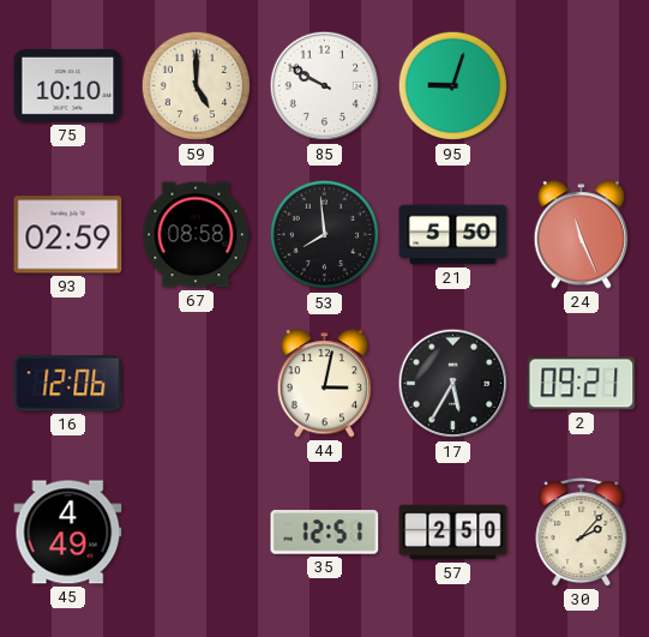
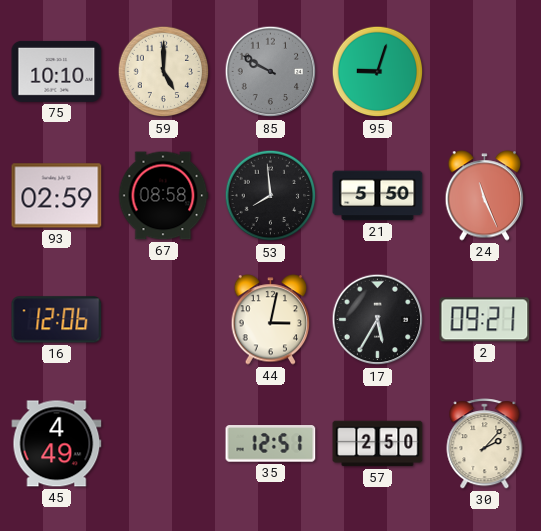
85 dial: white -> grey
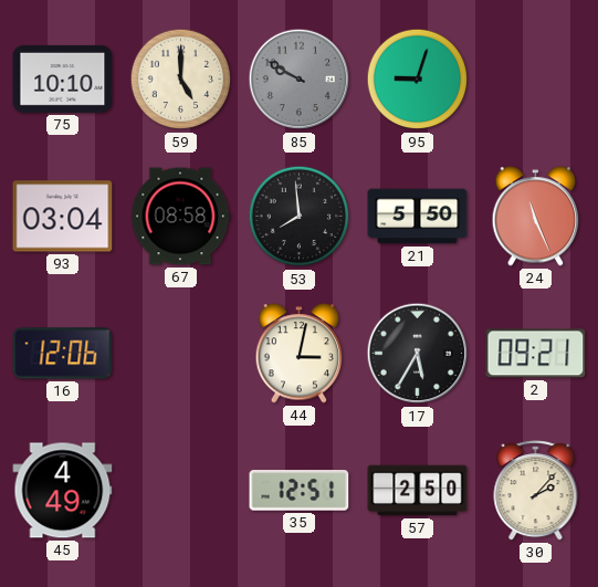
93: 02:59 -> 03:04
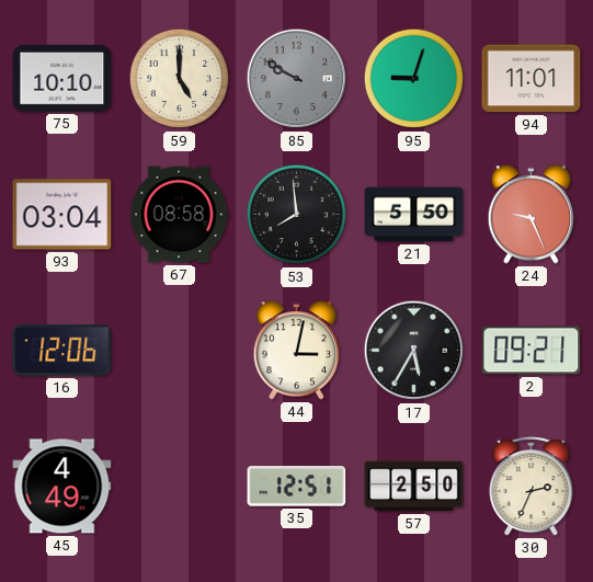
94: none -> 11:01
24: 11:26 -> 9:26
30: 2:07 -> 2:34
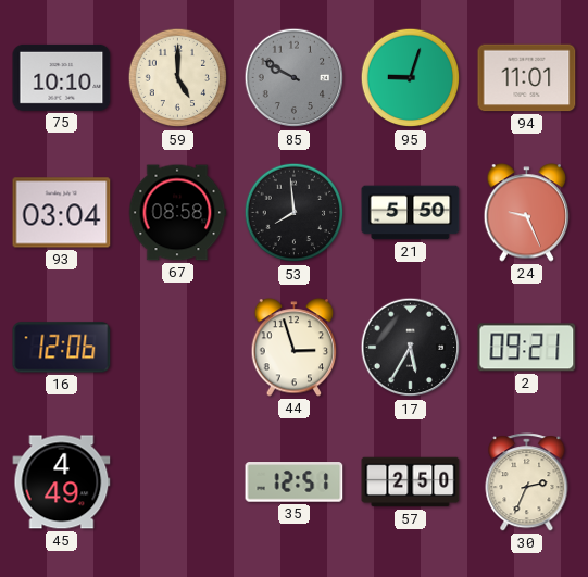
44: 3:02 -> 2:57
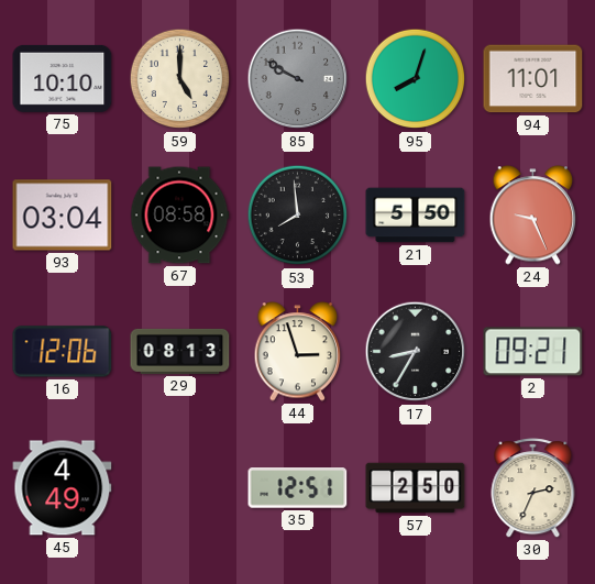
95: 9:03 -> 8:03
29: none -> 08:13
17: 5:35 -> 8:35
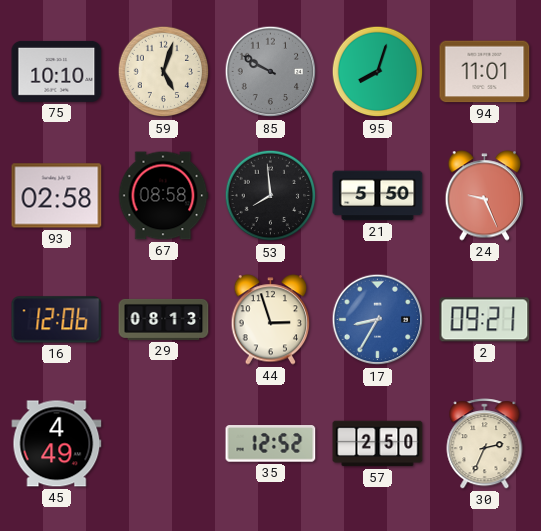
59: 5:00 -> 5:03
93: 03:04 -> 02:58
17 dial: black -> blue
35: 12:51 -> 12:52
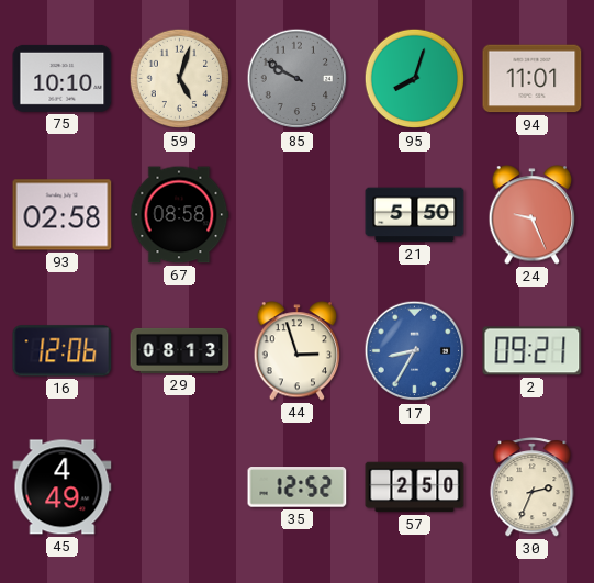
53: 7:59 -> none
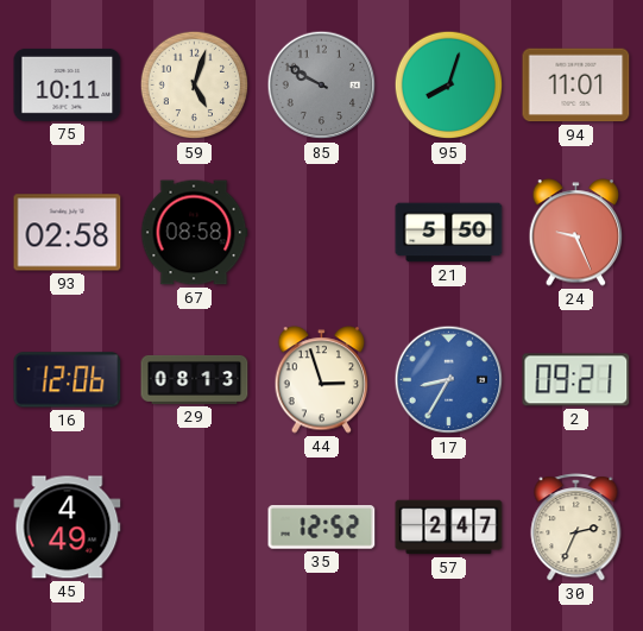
75: 10:10 -> 10:11
57: 2:50 -> 2:47
